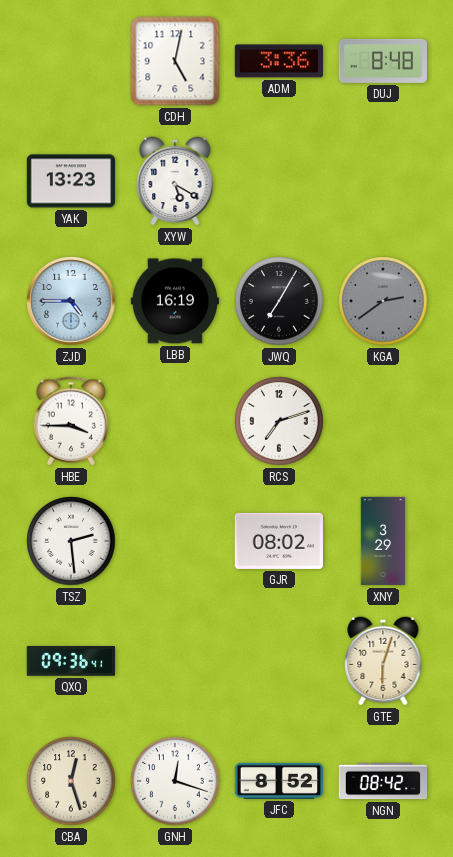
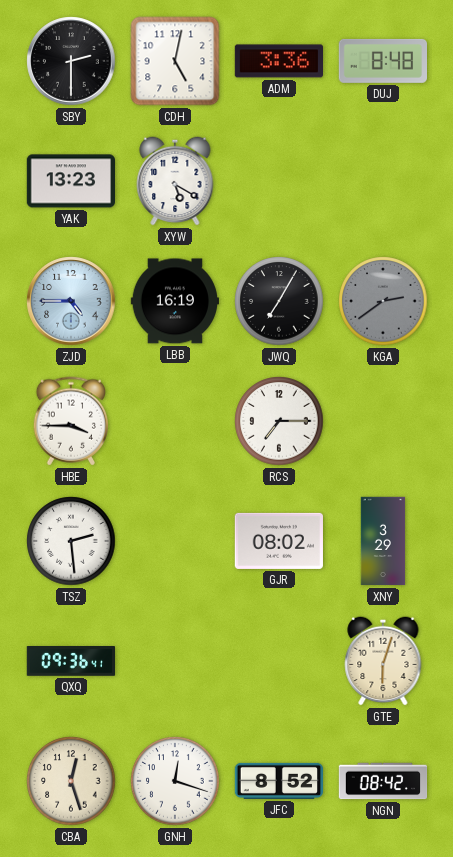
SBY: none -> 2:30
RCS: 7:12 -> 7:15
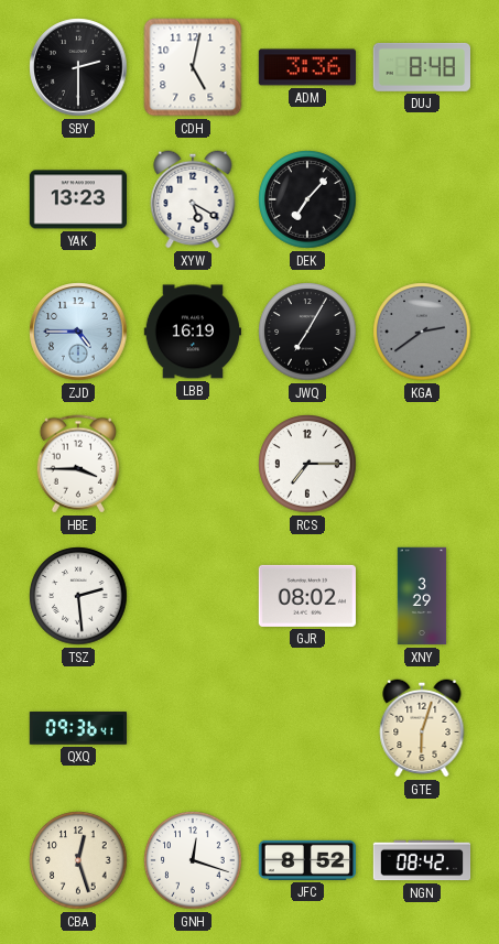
DEK: none -> 7:07
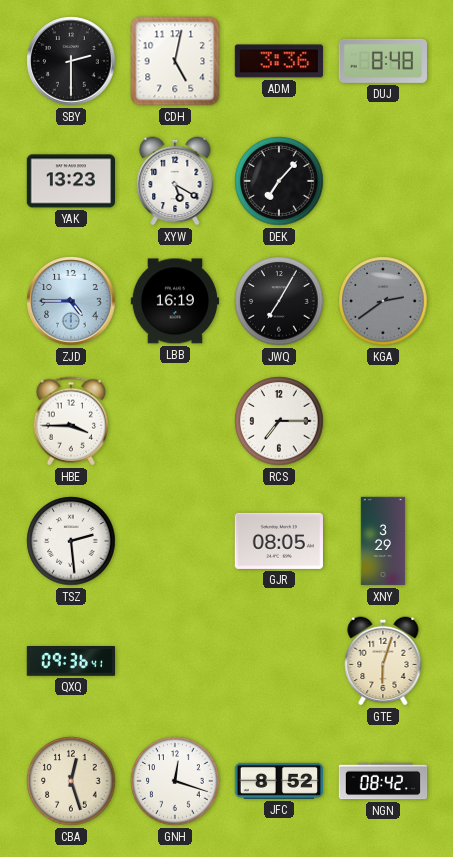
GJR: 08:02 -> 08:05
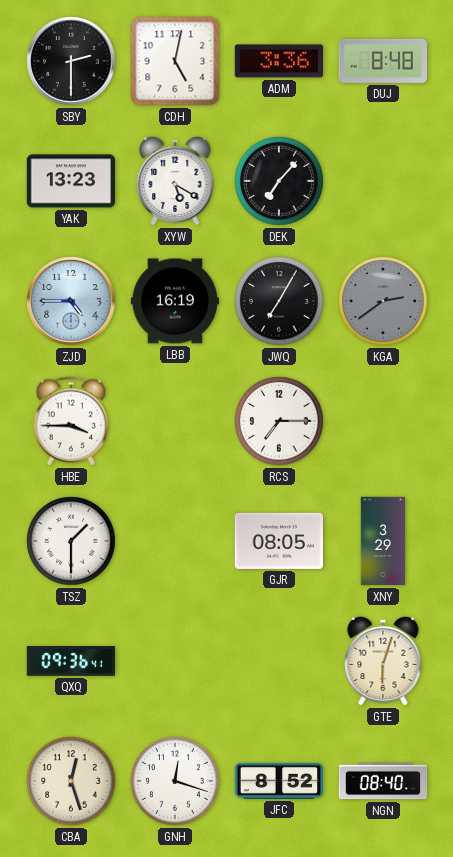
TSZ: 2:29 -> 1:30
NGN: 08:42 -> 08:40
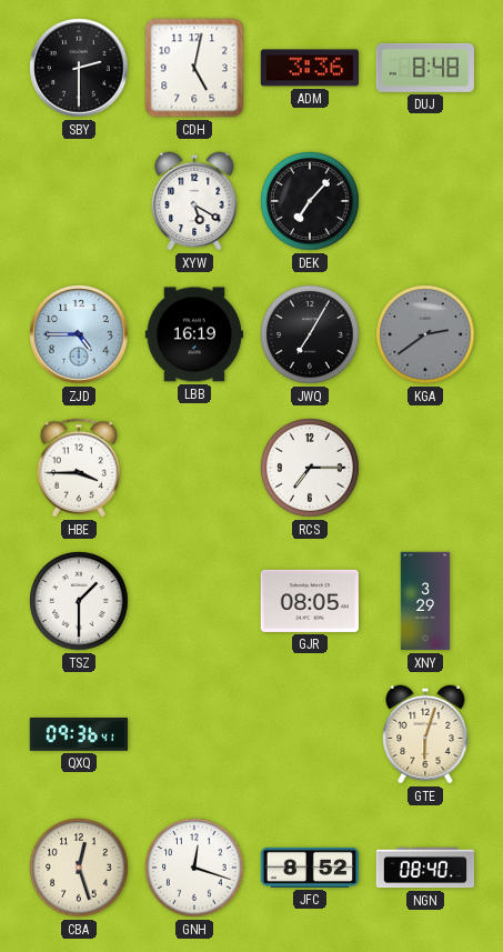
YAK: 13:23 -> none
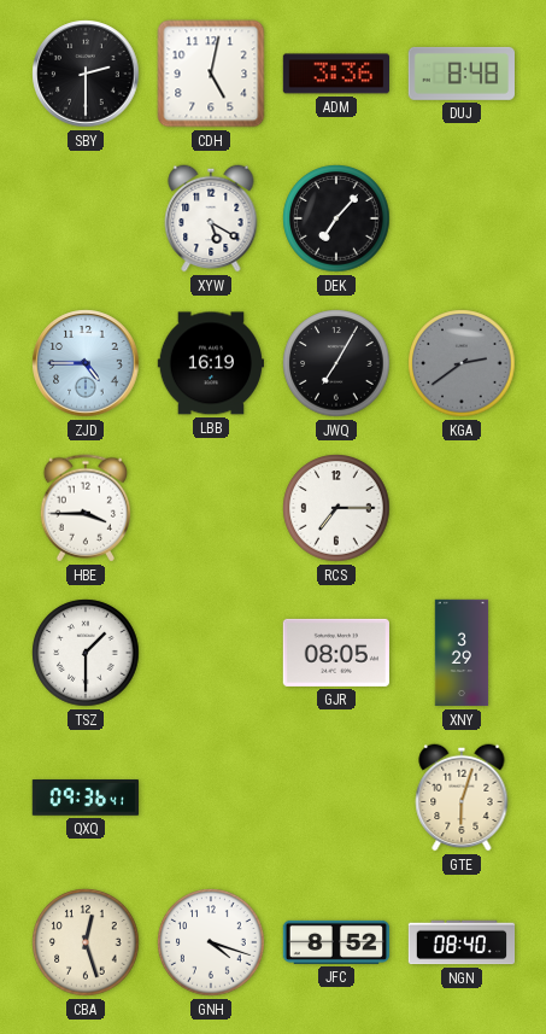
GNH: 12:18 -> 4:18
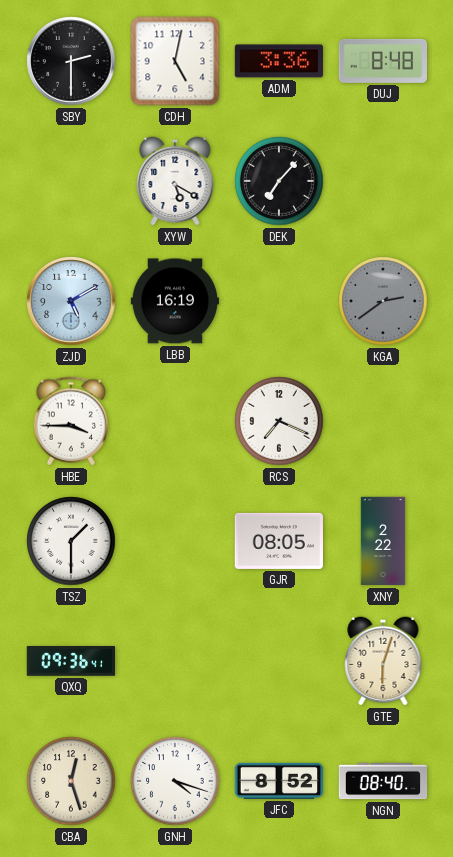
ZJD: 4:45 -> 5:10
JWQ: 7:05 -> none
RCS: 7:15 -> 7:19
XNY: 3:29 -> 2:22
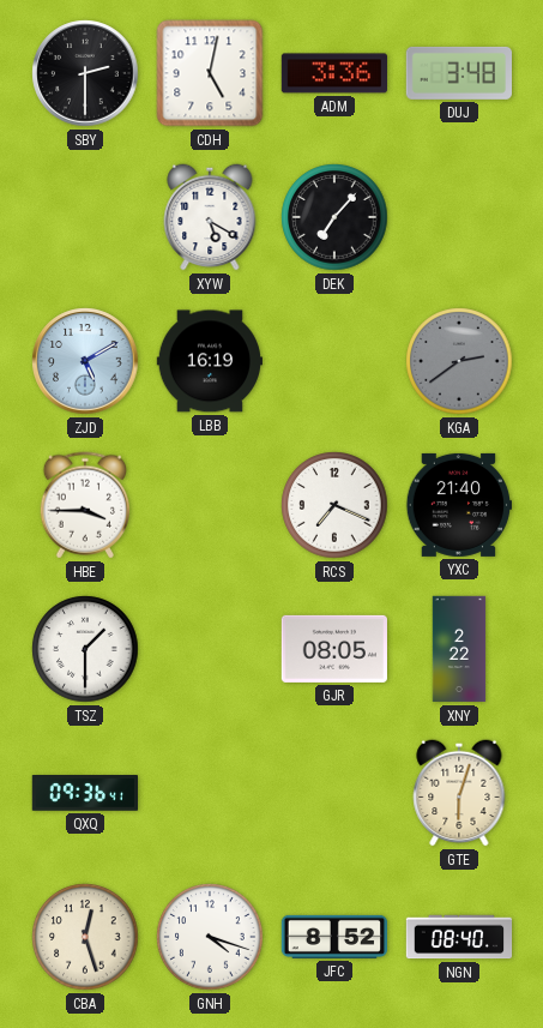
DUJ: 8:48 -> 3:48
YXC: none -> 21:40
